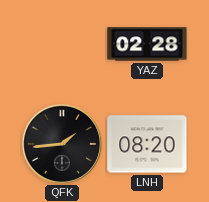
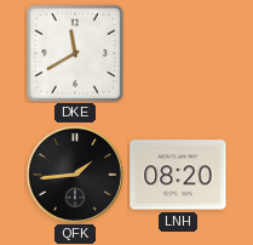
DKE: none -> 11:40
YAZ: 02:28 -> none
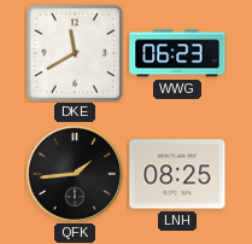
WWG: none -> 06:23
LNH: 08:20 -> 08:25
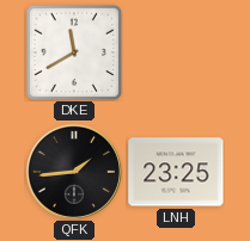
WWG: 06:23 -> none
LNH: 08:25 -> 23:25
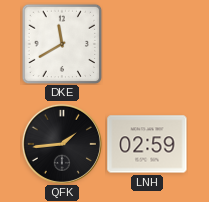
LNH: 23:25 -> 02:59
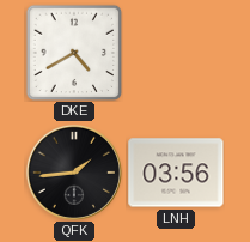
DKE: 11:40 -> 4:40
LNH: 02:59 -> 03:56
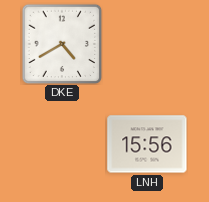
QFK: 1:44 -> none
LNH: 03:56 -> 15:56
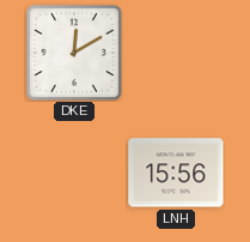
DKE: 4:40 -> 12:10
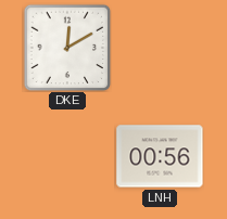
LNH: 15:56 -> 00:56
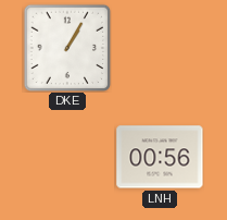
DKE: 12:10 -> 1:05
